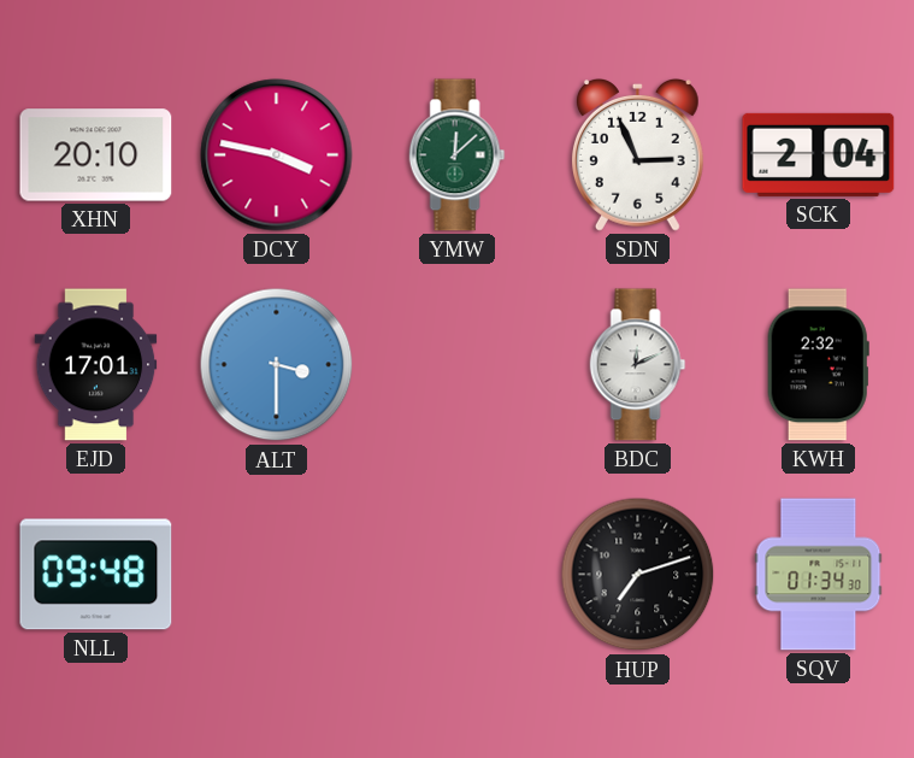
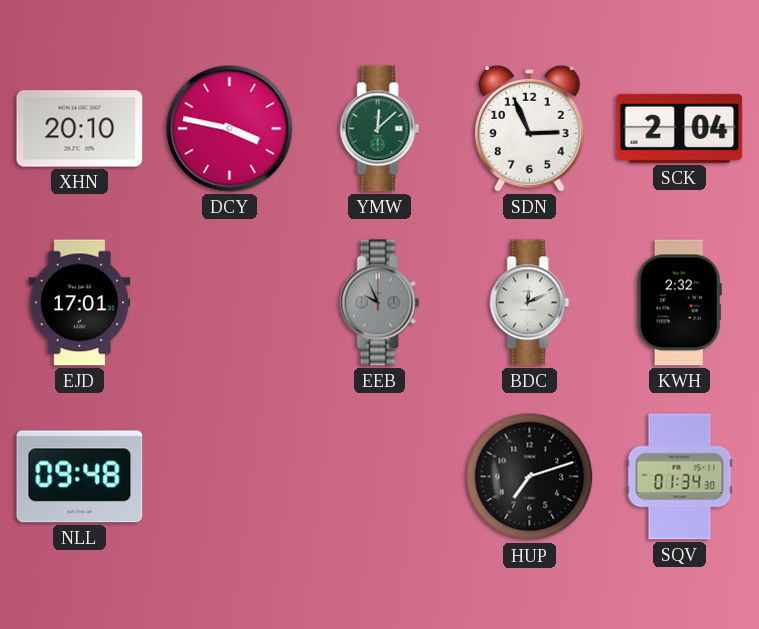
ALT: 3:30 -> none
EEB: none -> 9:56
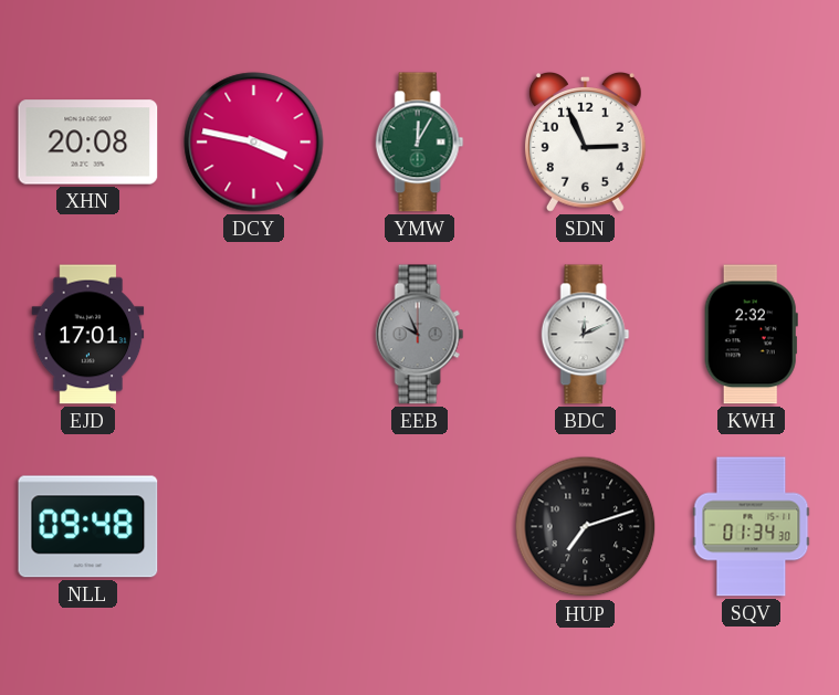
XHN: 20:10 -> 20:08
YMW: 12:08 -> 12:05
SCK: 2:04 -> none
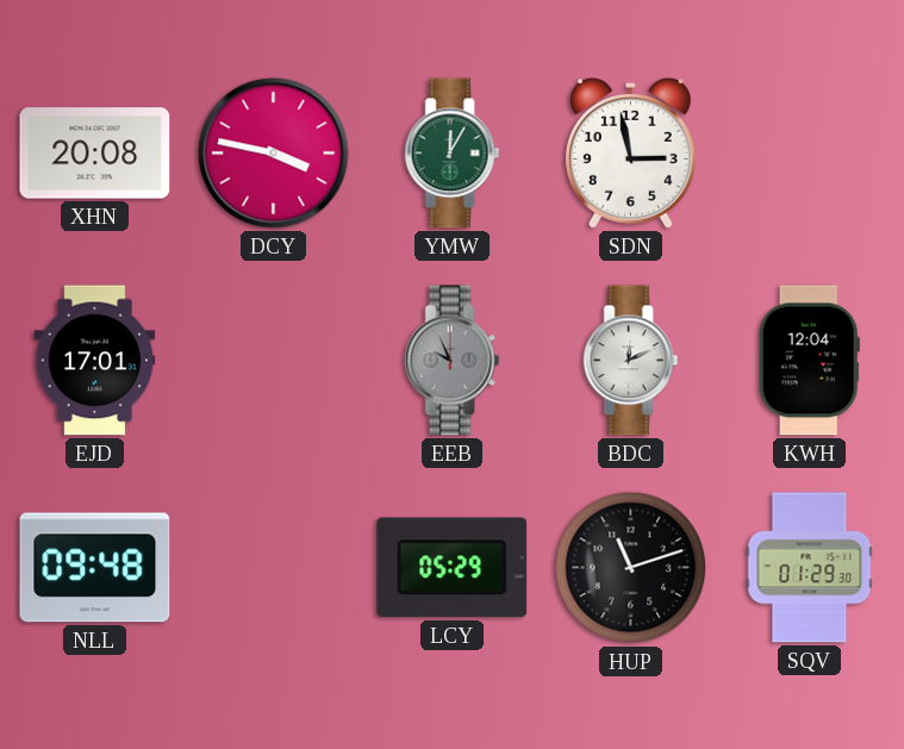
SDN: 2:56 -> 2:58
KWH: 2:32 -> 12:04
LCY: none -> 05:29
HUP: 7:12 -> 11:12
SQV: 01:34 -> 01:29
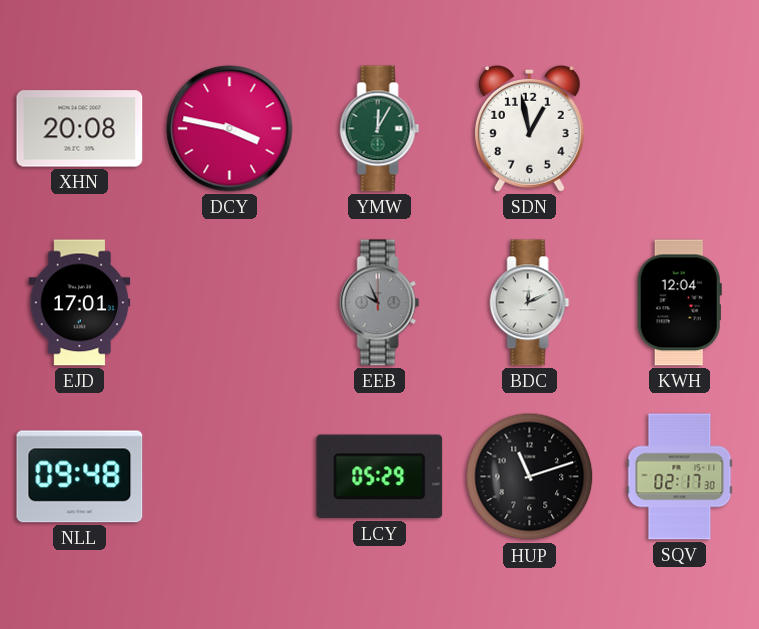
SDN: 2:58 -> 12:58
SQV: 01:29 -> 02:17
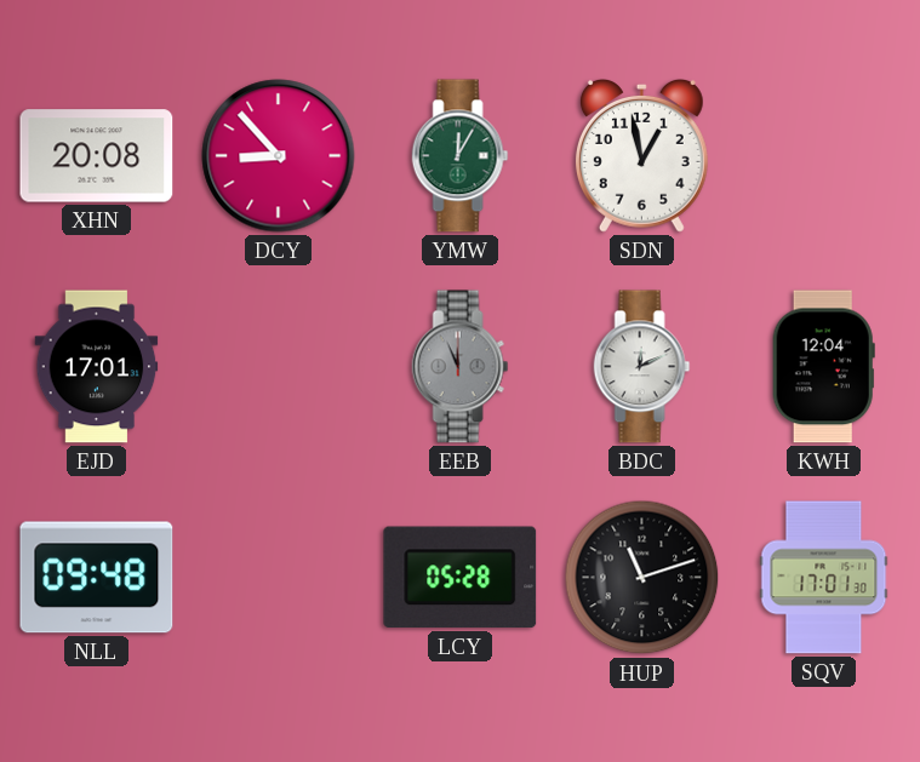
DCY: 3:47 -> 8:53
EEB: 9:56 -> 11:56
LCY: 05:29 -> 05:28
SQV: 02:17 -> 17:01
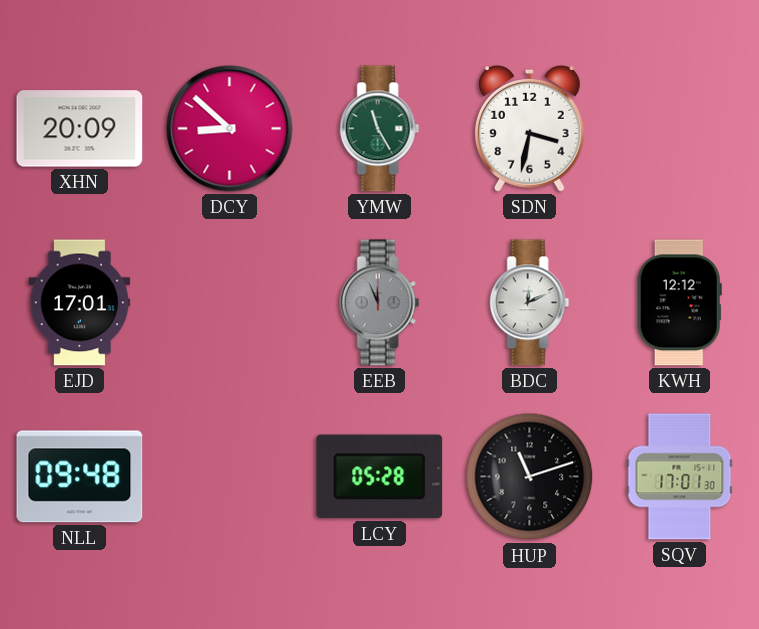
XHN: 20:08 -> 20:09
DCY: 8:53 -> 8:52
YMW: 12:05 -> 11:25
SDN: 12:58 -> 3:32
KWH: 12:04 -> 12:12
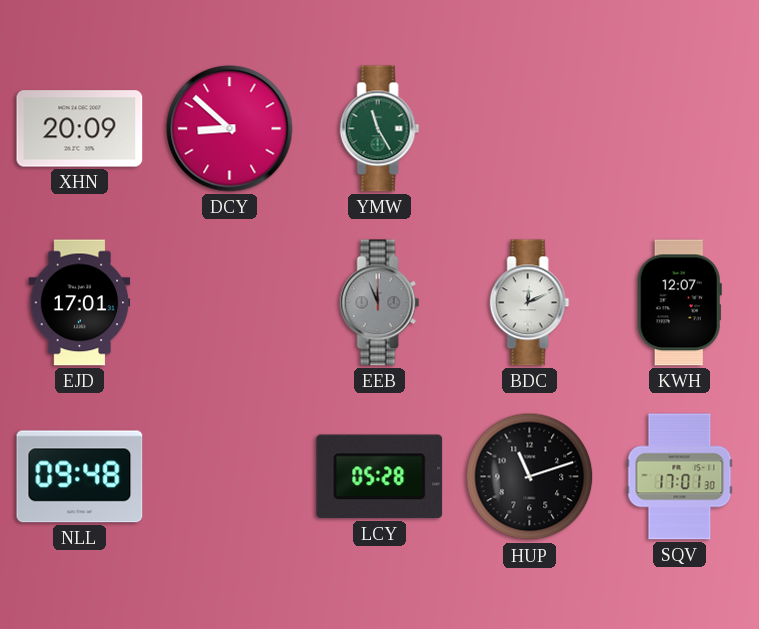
SDN: 3:32 -> none
KWH: 12:12 -> 12:07
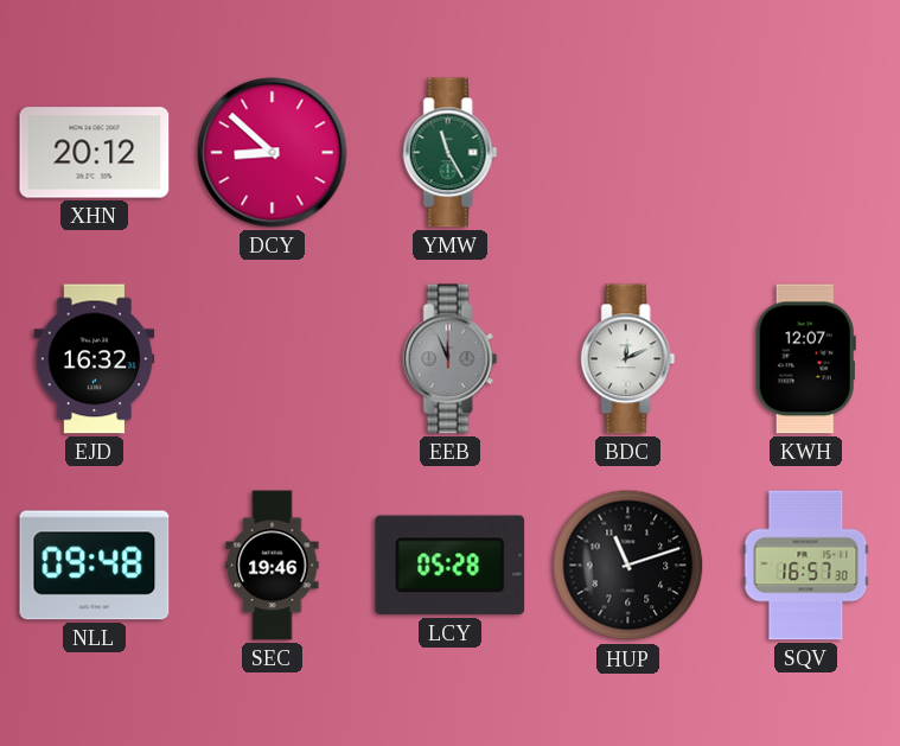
XHN: 20:09 -> 20:12
EJD: 17:01 -> 16:32
SEC: none -> 19:46
SQV: 17:01 -> 16:57
